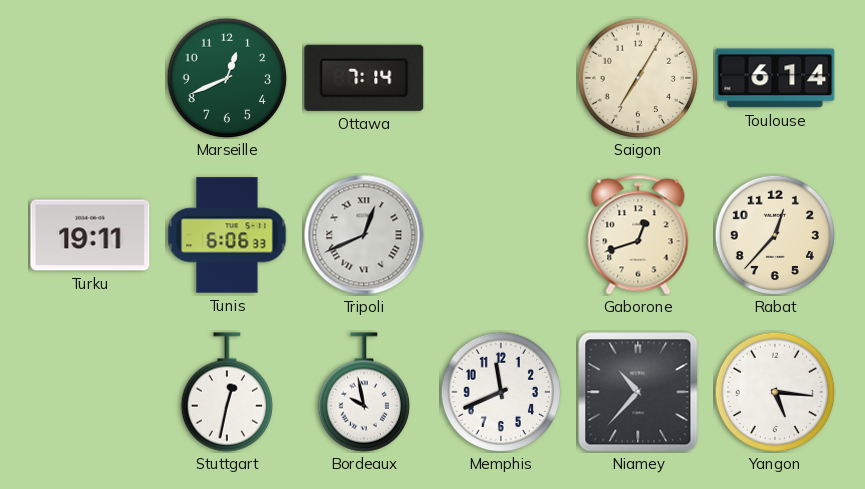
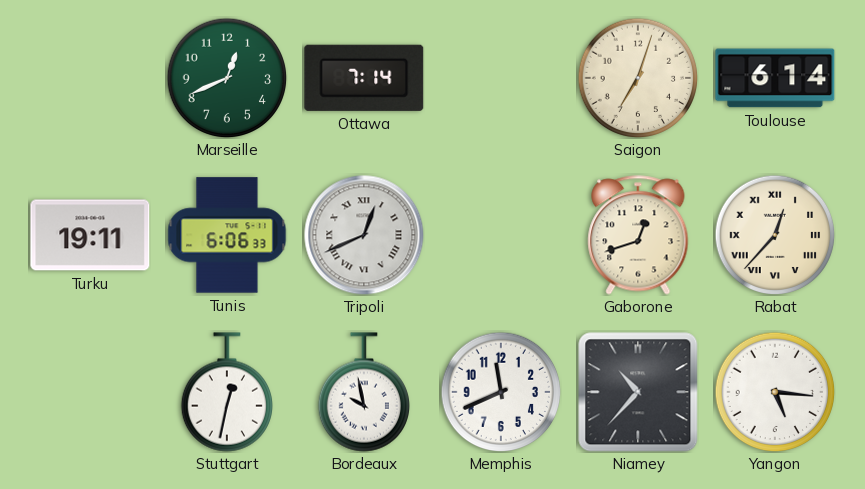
Saigon: 7:05 -> 7:03
Rabat numerals: Arabic -> Roman
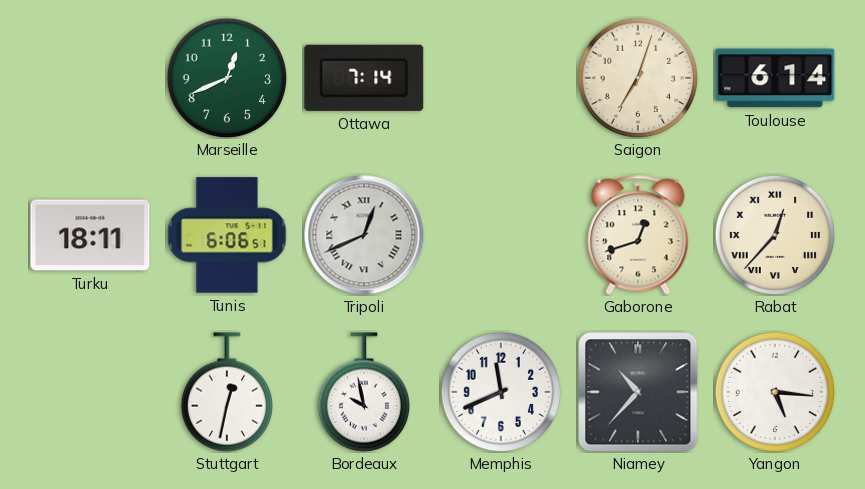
Turku: 19:11 -> 18:11
Tunis: 6:06:33 -> 6:06:51
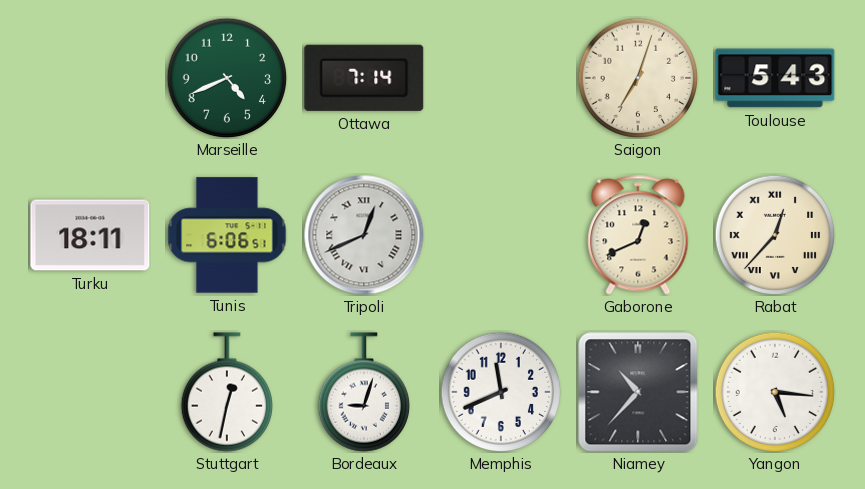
Marseille: 12:41 -> 4:41
Toulouse: 6:14 -> 5:43
Gaborone: 12:42 -> 12:41
Bordeaux: 9:58 -> 9:03
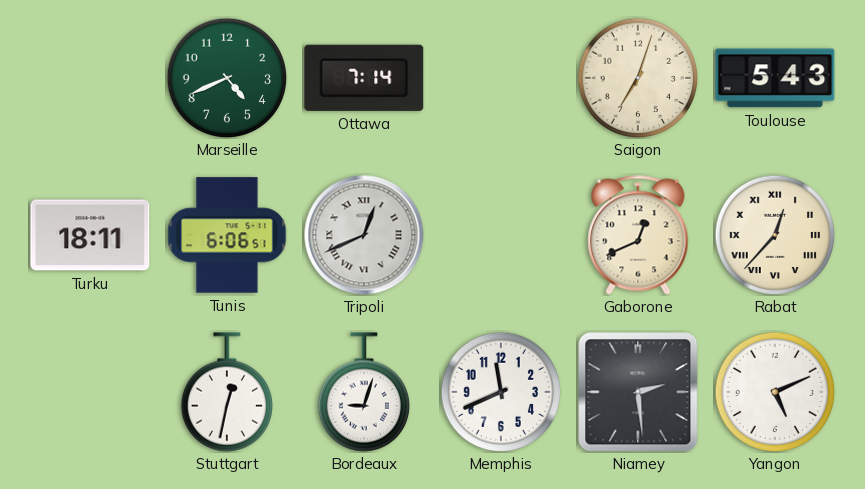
Niamey: 10:37 -> 2:29
Yangon: 5:16 -> 5:11
